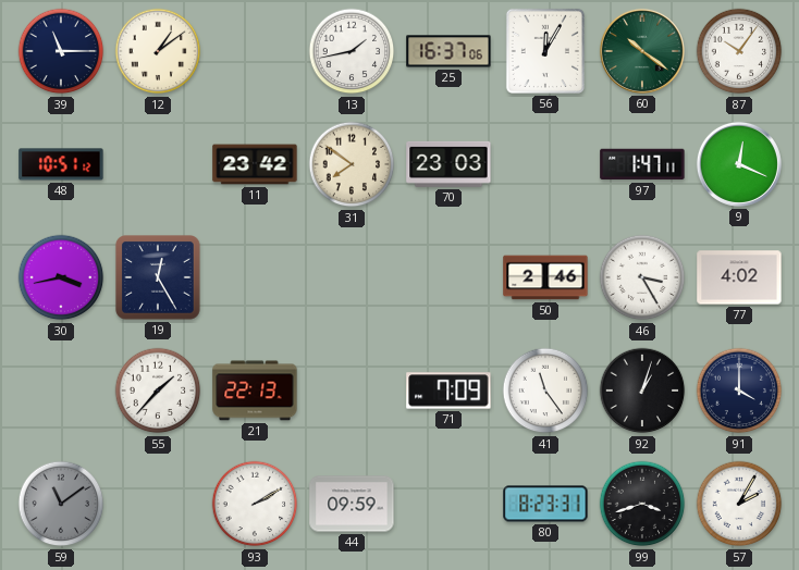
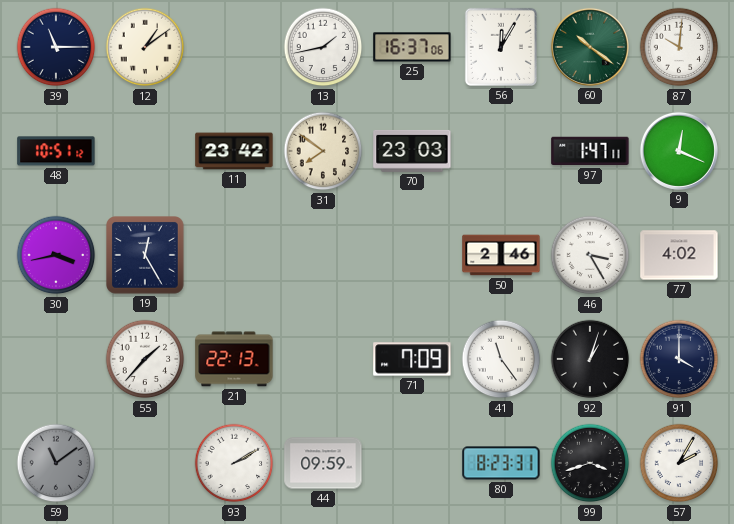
87: 10:06 -> 10:01
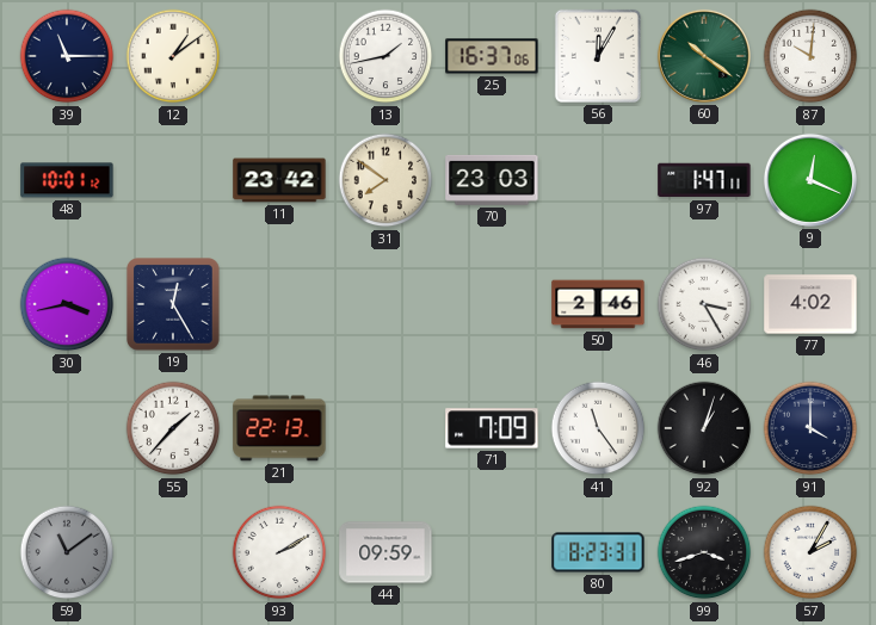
48: 10:51 -> 10:01
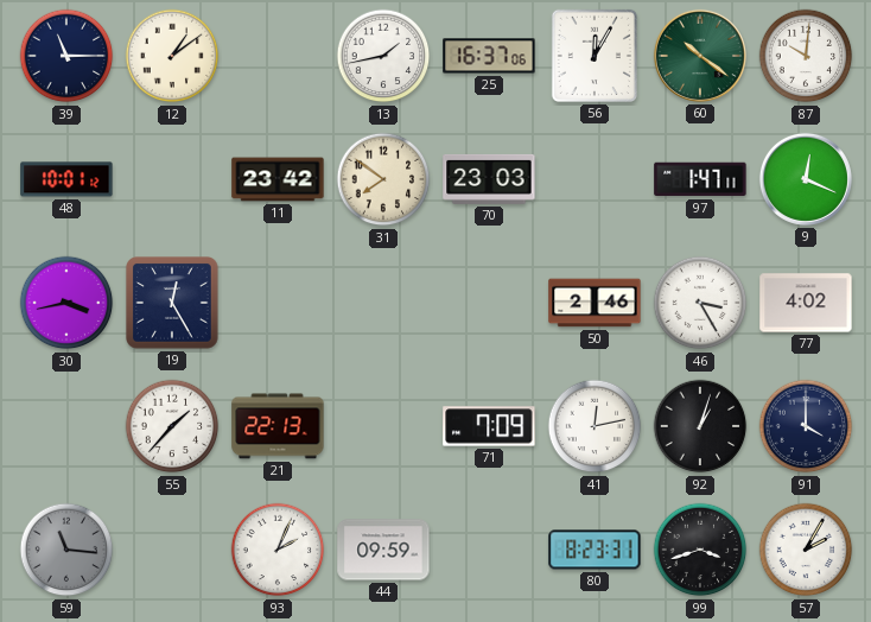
41: 11:24 -> 12:13
59: 11:09 -> 11:16
93: 2:10 -> 2:04
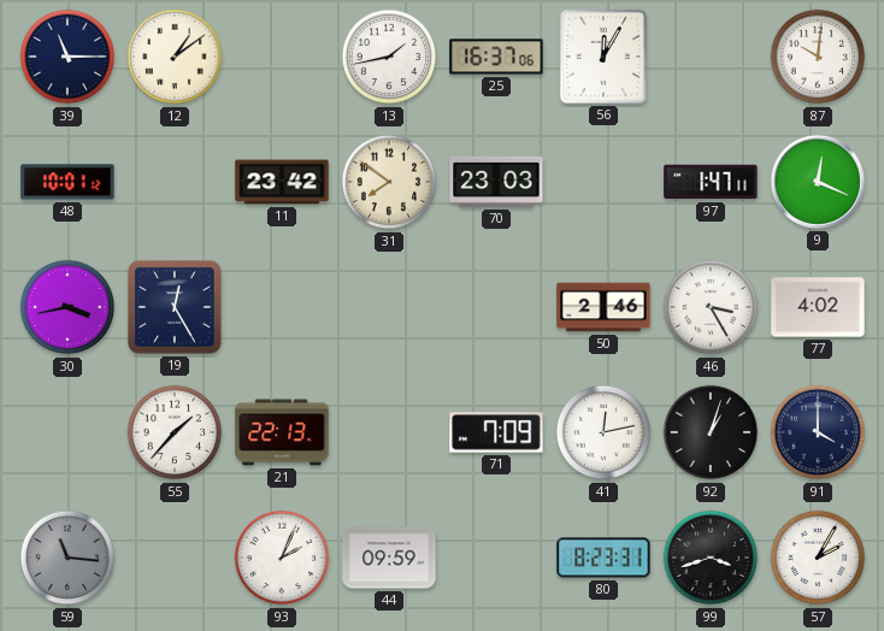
60: 10:21 -> none
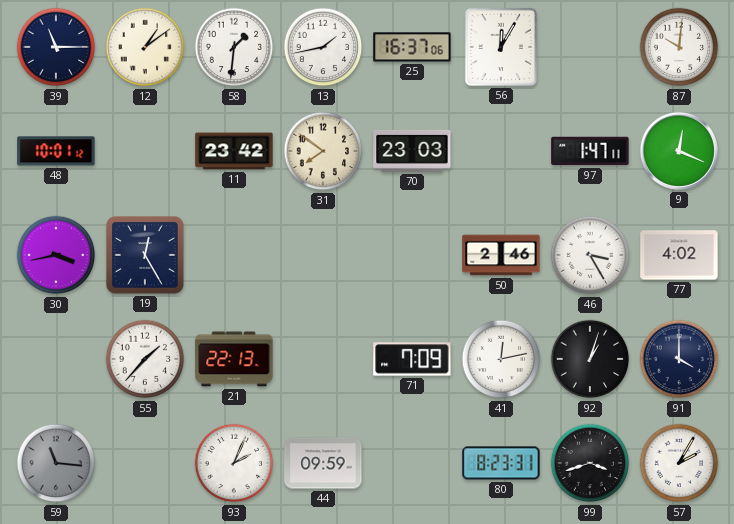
58: none -> 1:31
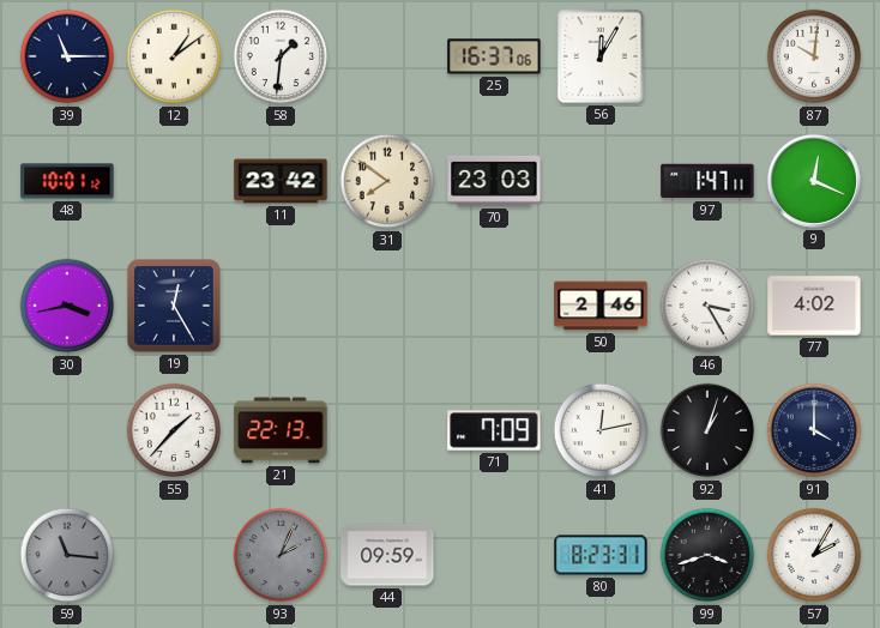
13: 1:43 -> none
93 dial: white -> grey
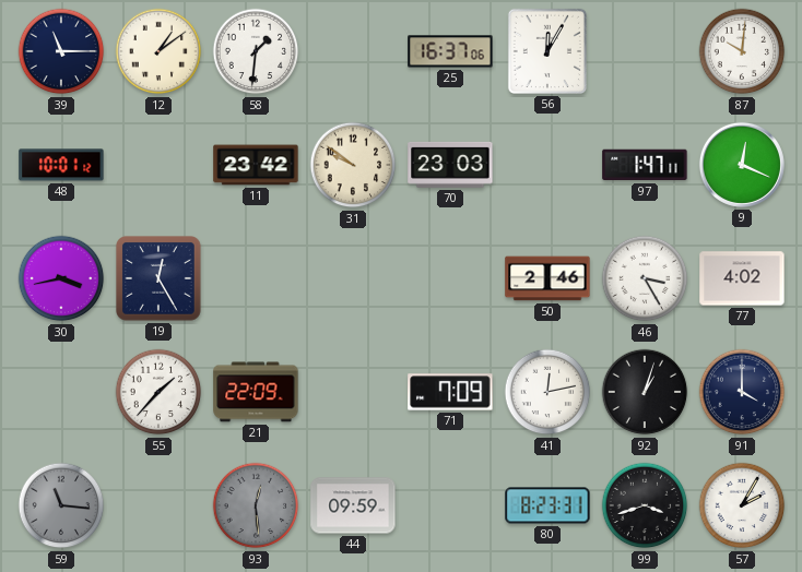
31: 7:51 -> 9:51
21: 22:13 -> 22:09
93: 2:04 -> 12:29
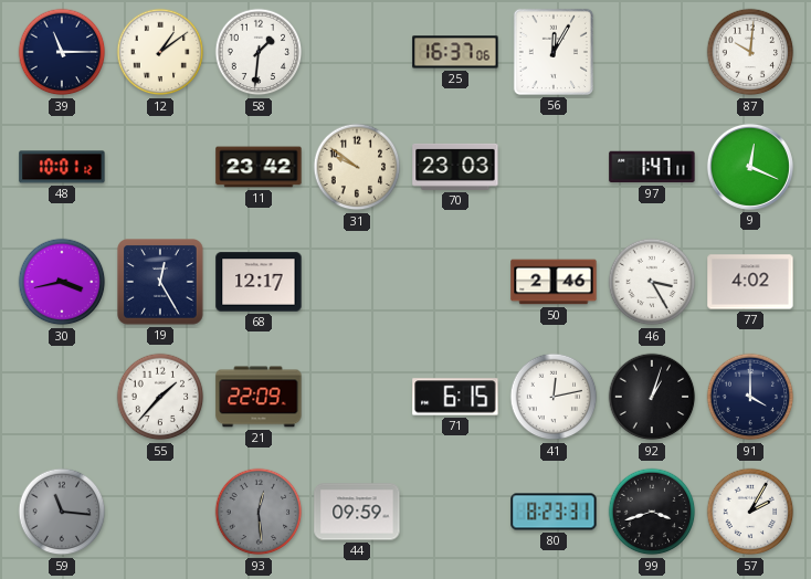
68: none -> 12:17
71: 7:09 -> 6:15
